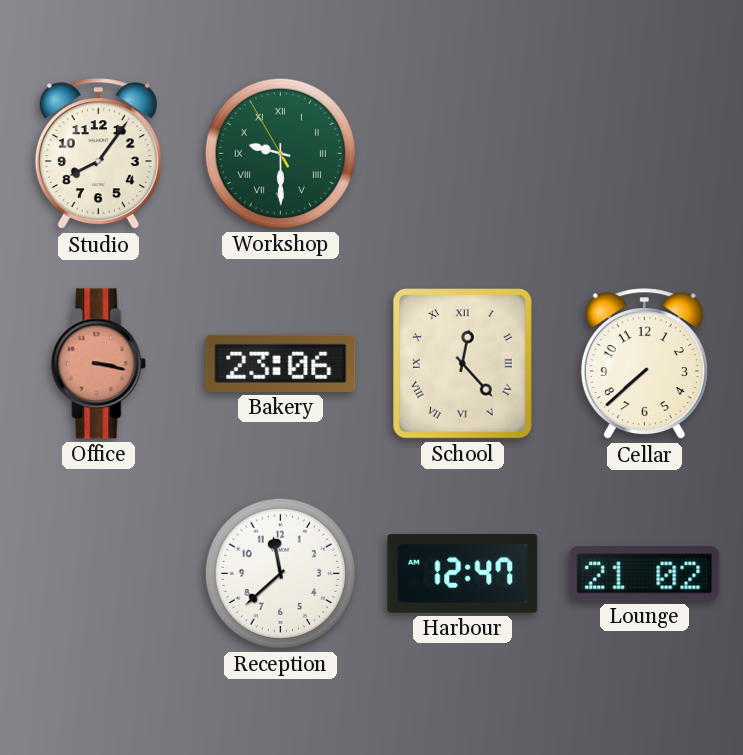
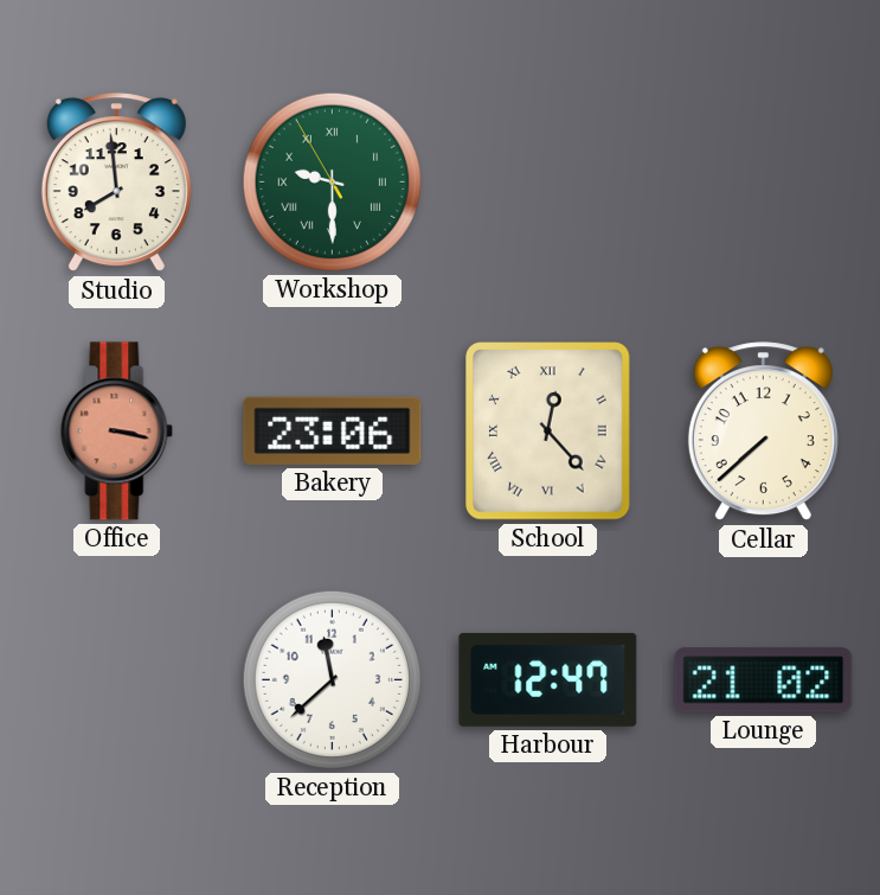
Studio: 8:06 -> 7:59
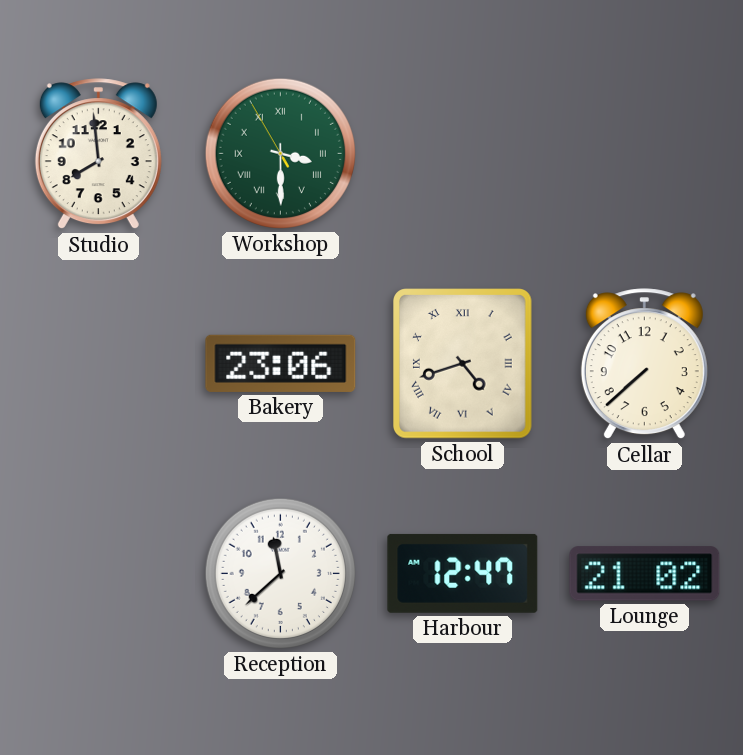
Workshop: 9:29 -> 3:29
Office: 3:17 -> none
School: 12:23 -> 4:42
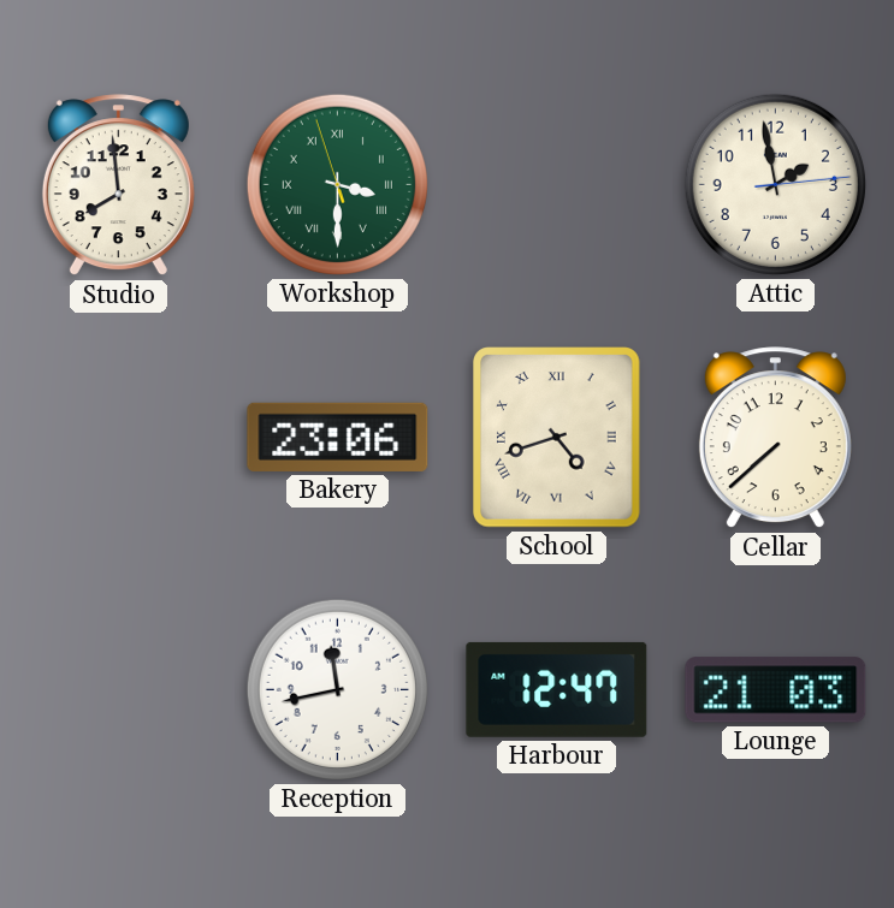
Workshop: 3:29:55 -> 3:29:57
Attic: none -> 1:58
Reception: 11:38 -> 11:43
Lounge: 21:02 -> 21:03
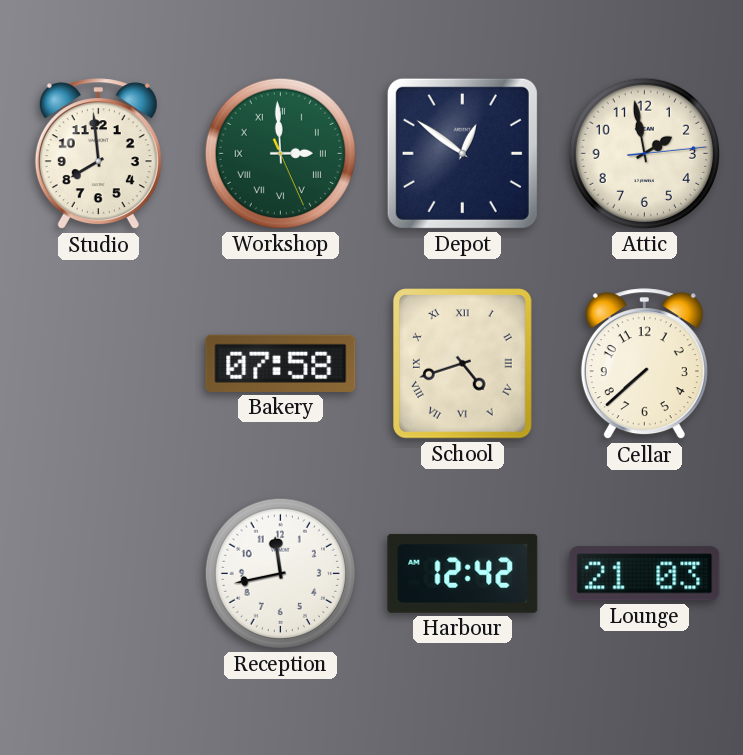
Workshop: 3:29 -> 2:59
Depot: none -> 12:51
Bakery: 23:06 -> 07:58
Harbour: 12:47 -> 12:42
